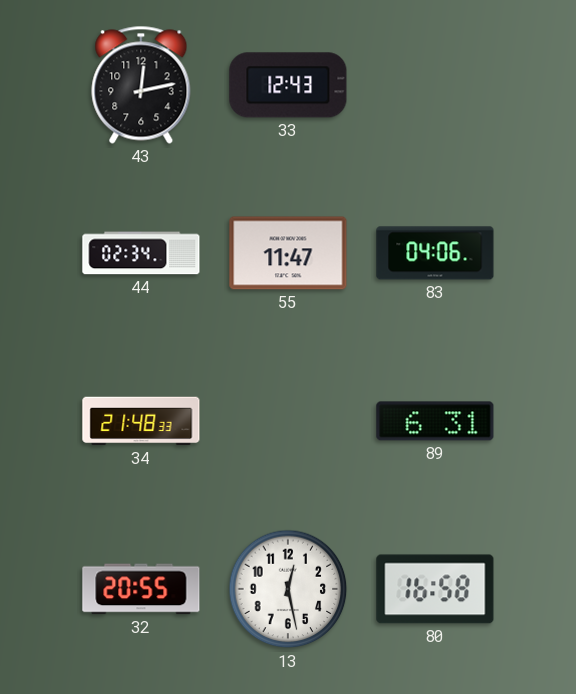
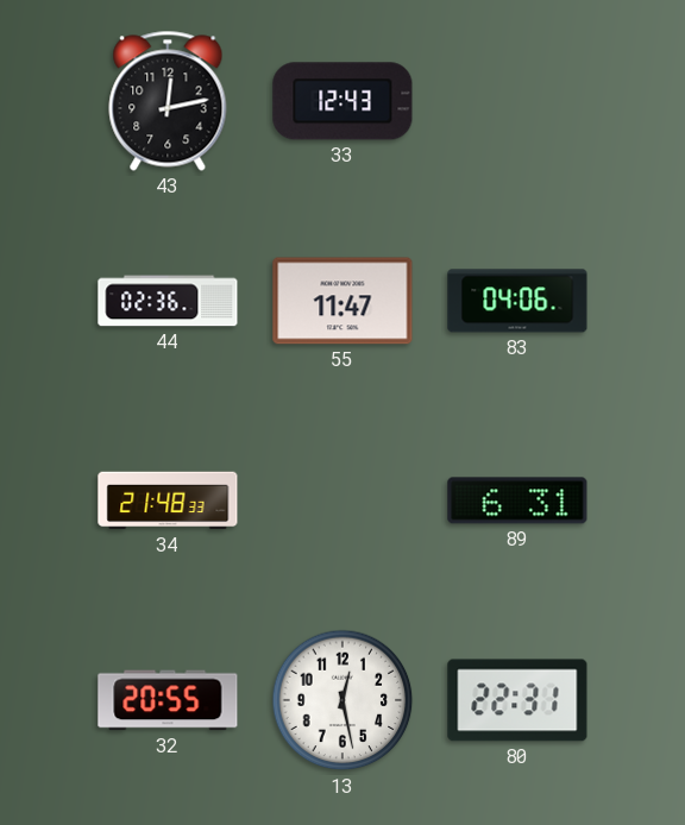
44: 02:34 -> 02:36
80: 16:58 -> 22:31
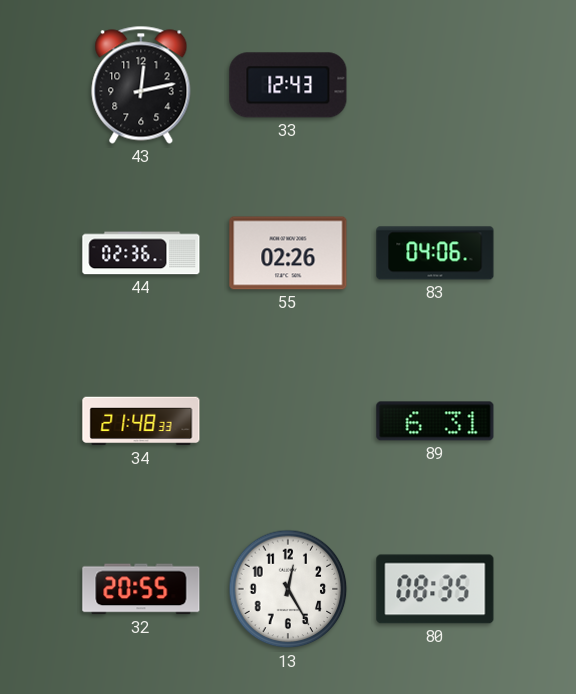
55: 11:47 -> 02:26
13: 12:28 -> 12:25
80: 22:31 -> 08:35
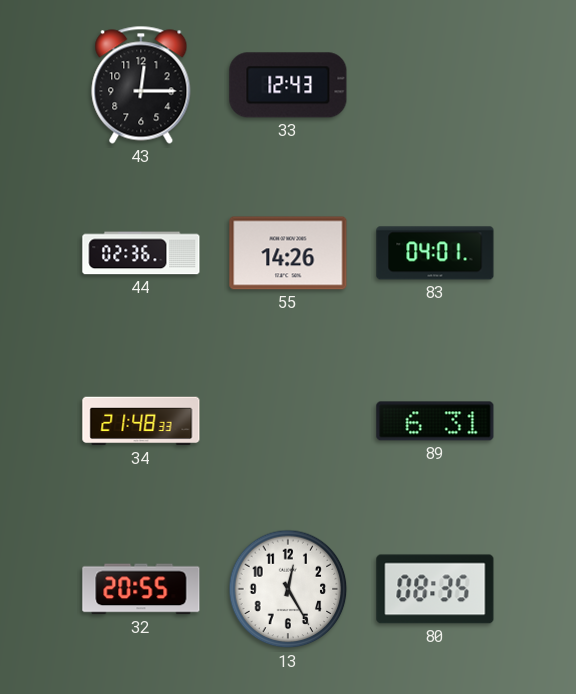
43: 12:13 -> 12:15
55: 02:26 -> 14:26
83: 04:06 -> 04:01
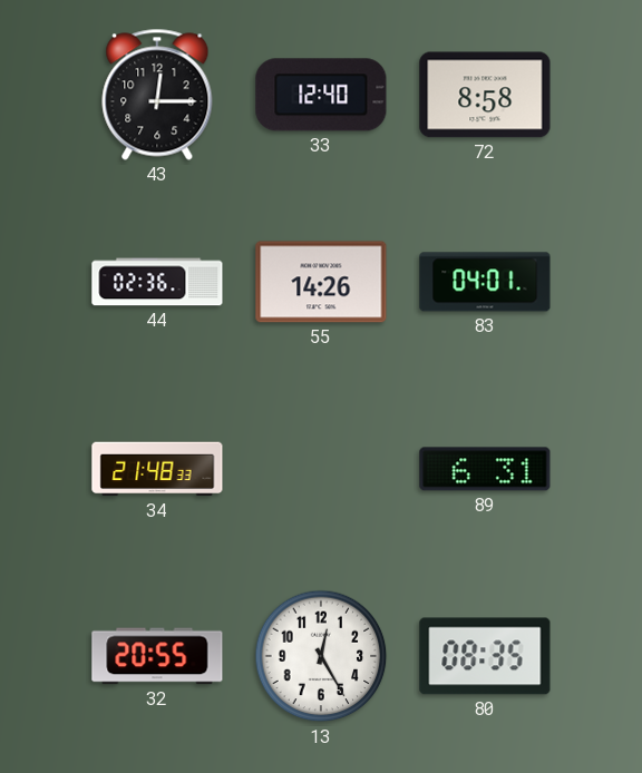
33: 12:43 -> 12:40
72: none -> 8:58
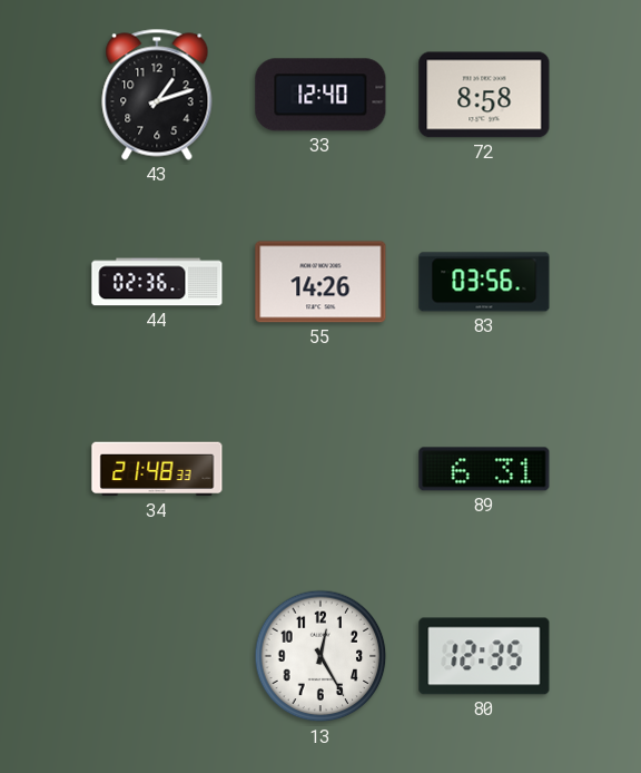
43: 12:15 -> 1:12
83: 04:01 -> 03:56
32: 20:55 -> none
80: 08:35 -> 12:35
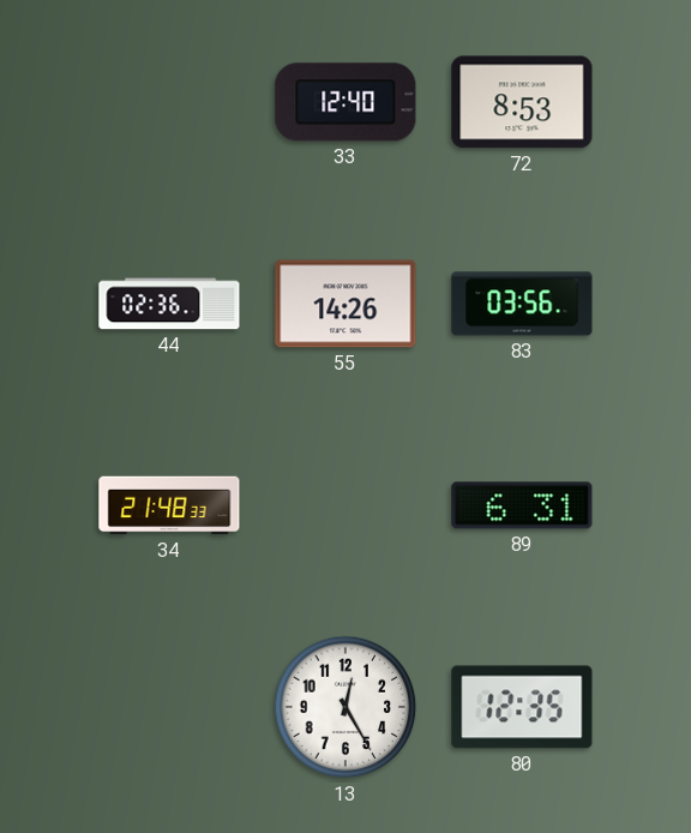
43: 1:12 -> none
72: 8:58 -> 8:53
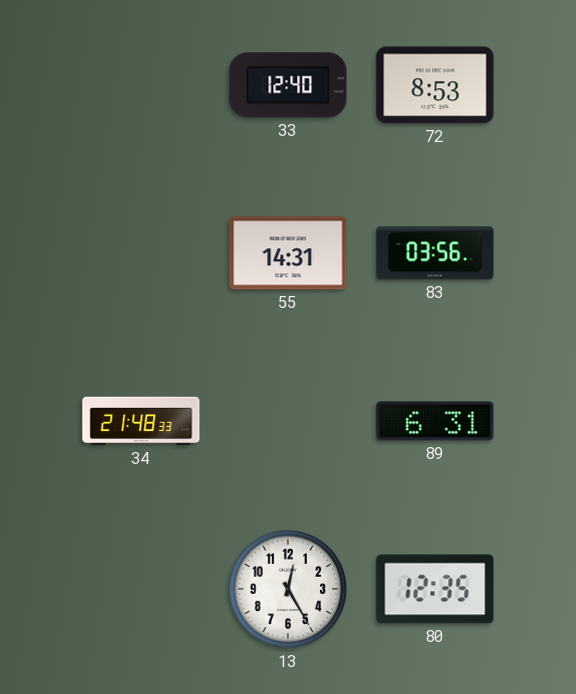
44: 02:36 -> none
55: 14:26 -> 14:31
